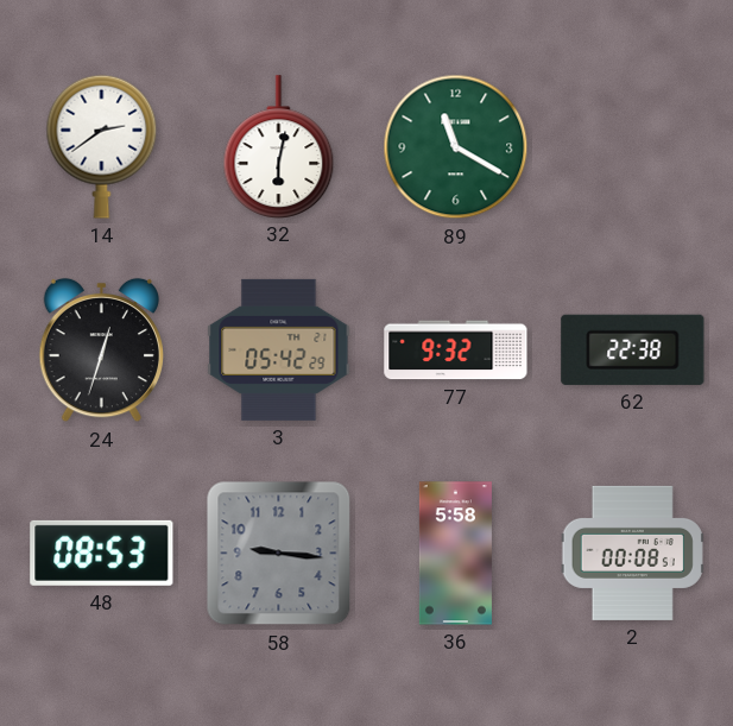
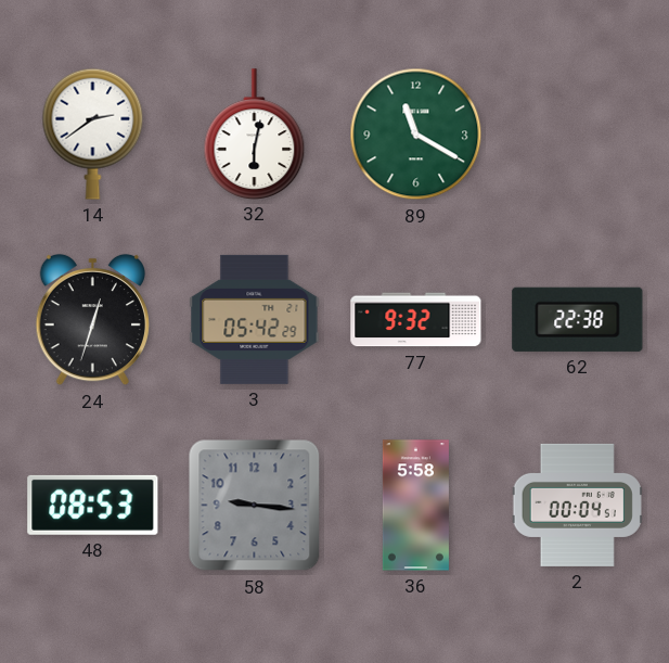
2: 00:08 -> 00:04
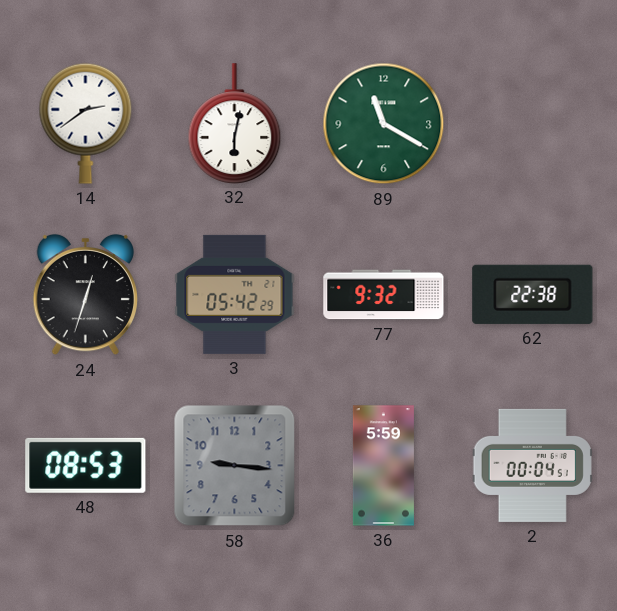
36: 5:58 -> 5:59
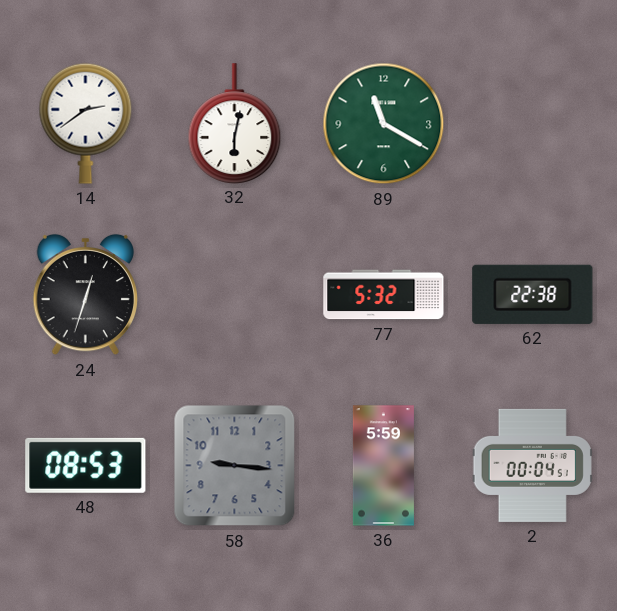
3: 05:42 -> none
77: 9:32 -> 5:32
